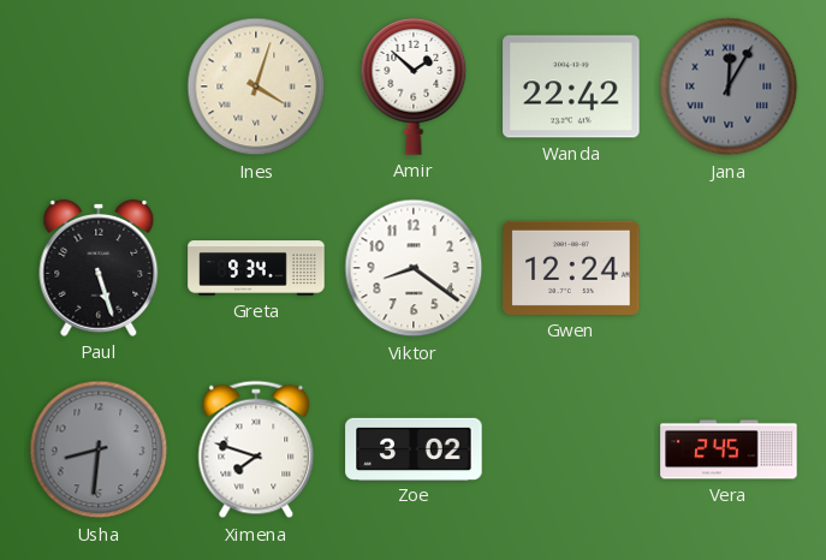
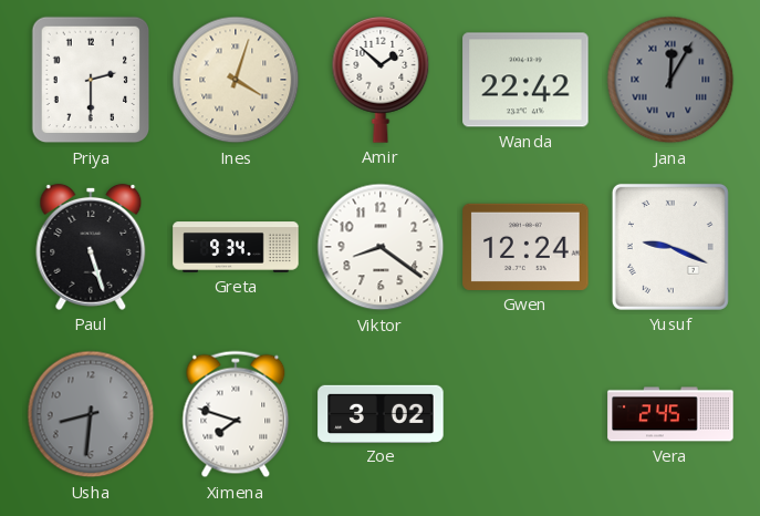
Priya: none -> 2:30
Yusuf: none -> 9:19
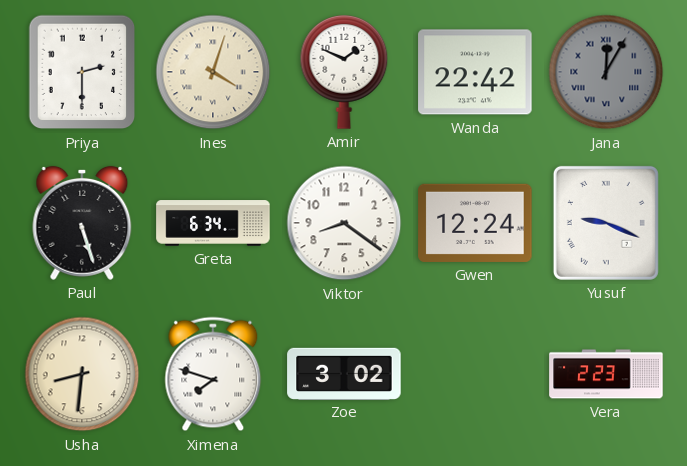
Amir: 1:52 -> 1:49
Greta: 9:34 -> 6:34
Usha dial: grey -> cream
Vera: 2:45 -> 2:23
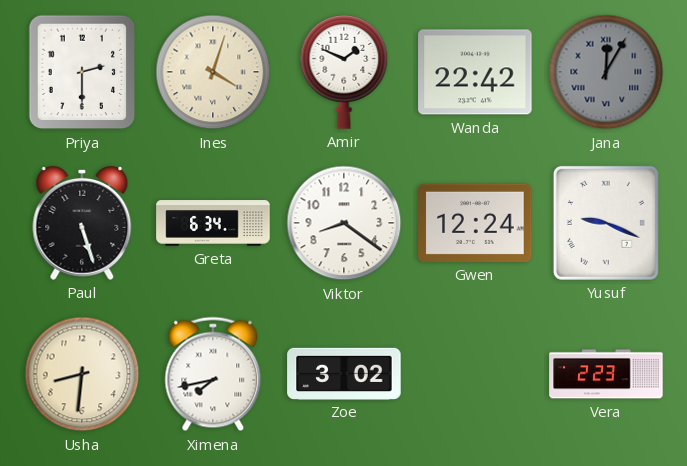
Ximena: 7:48 -> 7:43
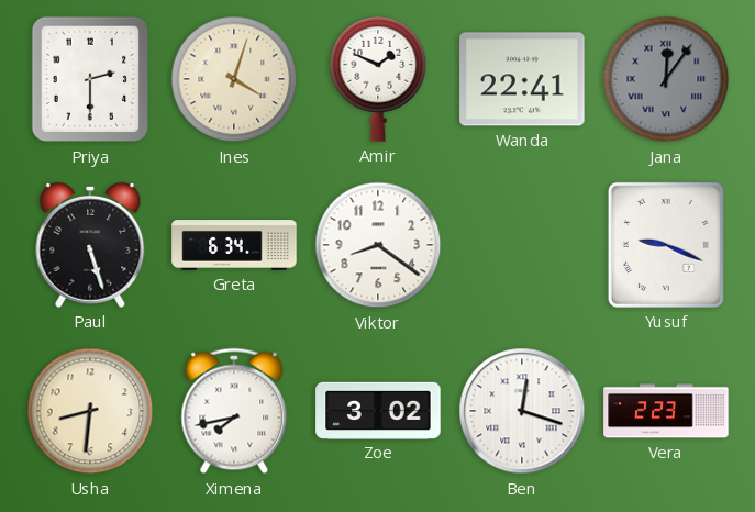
Wanda: 22:42 -> 22:41
Jana: 12:05 -> 12:06
Gwen: 12:24 -> none
Ben: none -> 12:18
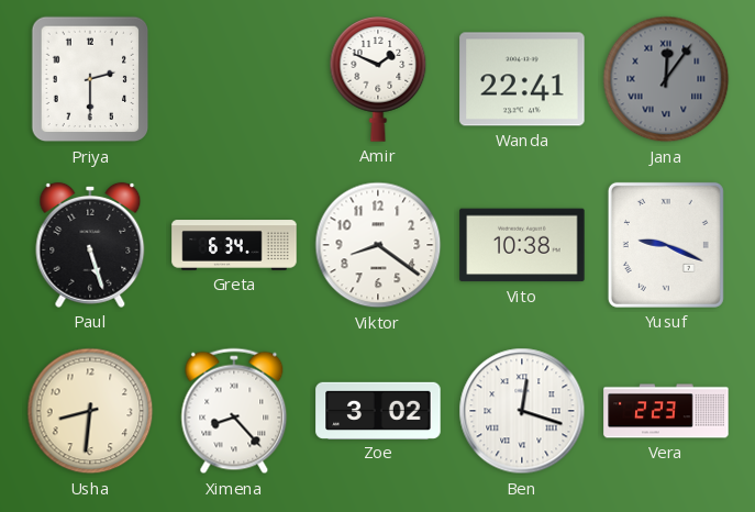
Ines: 4:03 -> none
Vito: none -> 10:38
Ximena: 7:43 -> 8:23
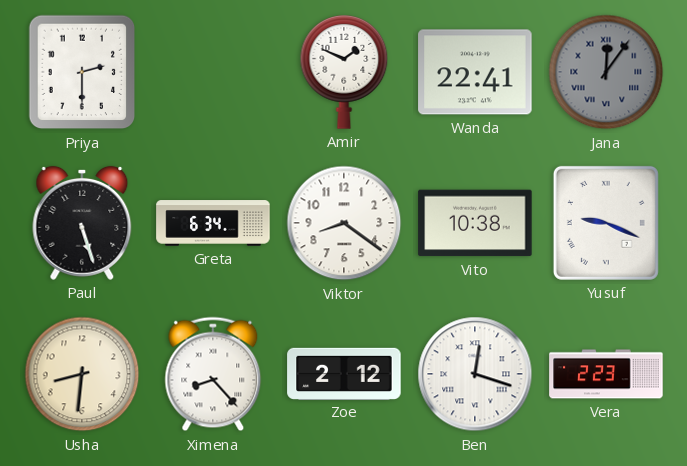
Zoe: 3:02 -> 2:12
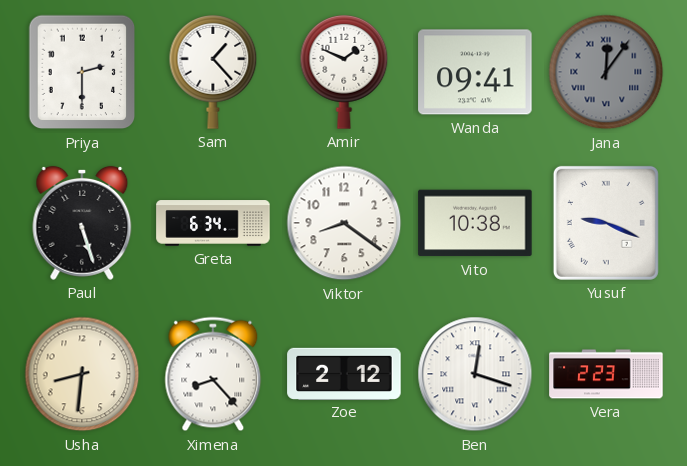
Sam: none -> 1:23
Wanda: 22:41 -> 09:41
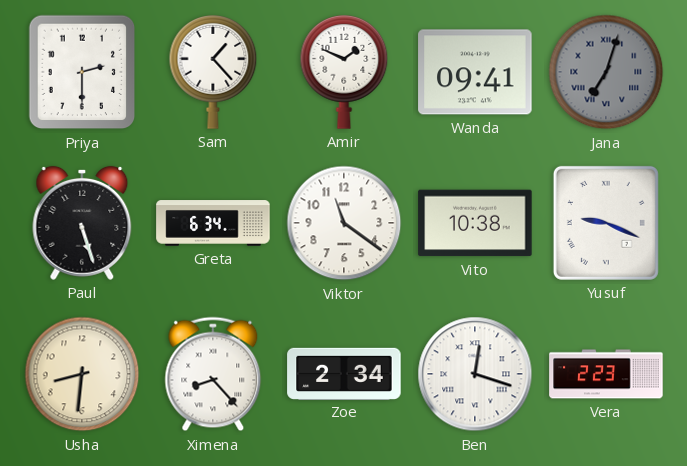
Jana: 12:06 -> 7:03
Viktor: 8:21 -> 11:21
Zoe: 2:12 -> 2:34
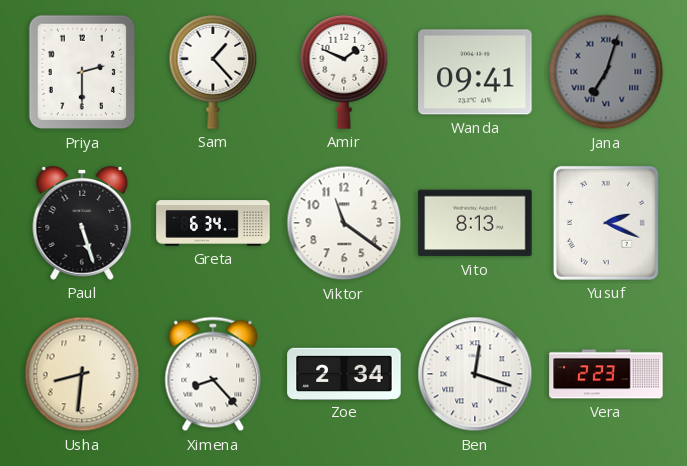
Vito: 10:38 -> 8:13
Yusuf: 9:19 -> 2:19
